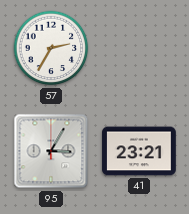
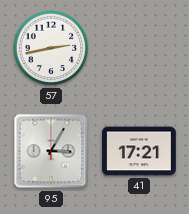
57: 2:35 -> 2:43
41: 23:21 -> 17:21
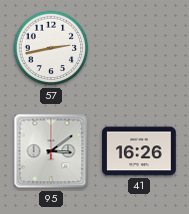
95: 3:05 -> 3:09
41: 17:21 -> 16:26
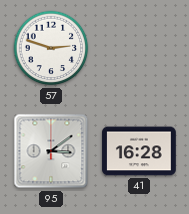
57: 2:43 -> 2:48
41: 16:26 -> 16:28
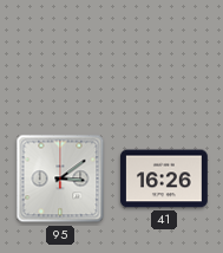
57: 2:48 -> none
41: 16:28 -> 16:26
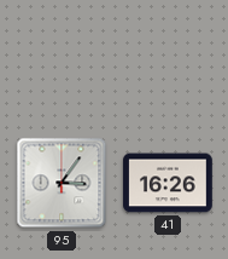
95: 3:09 -> 3:06
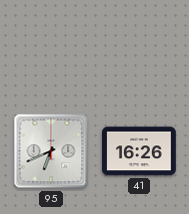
95: 3:06 -> 6:41
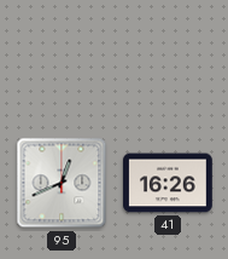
95: 6:41 -> 12:41
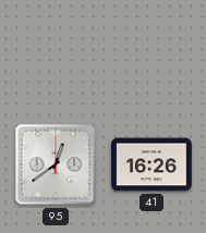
95: 12:41 -> 12:39
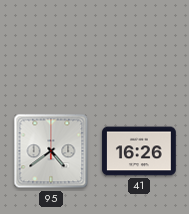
95: 12:39 -> 4:39
